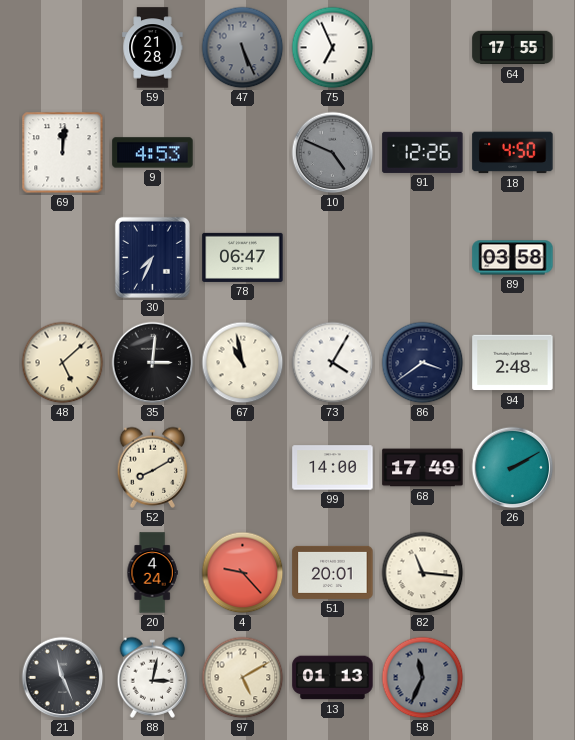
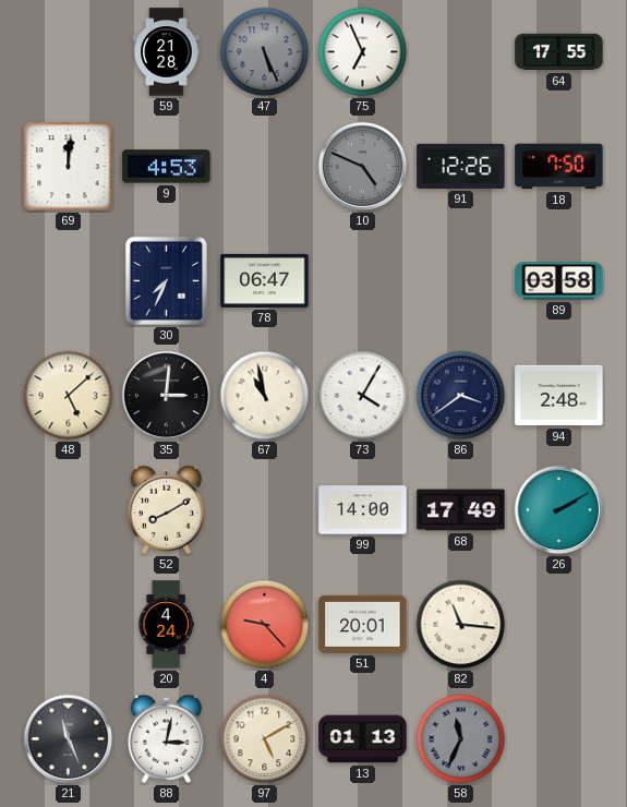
18: 4:50 -> 7:50
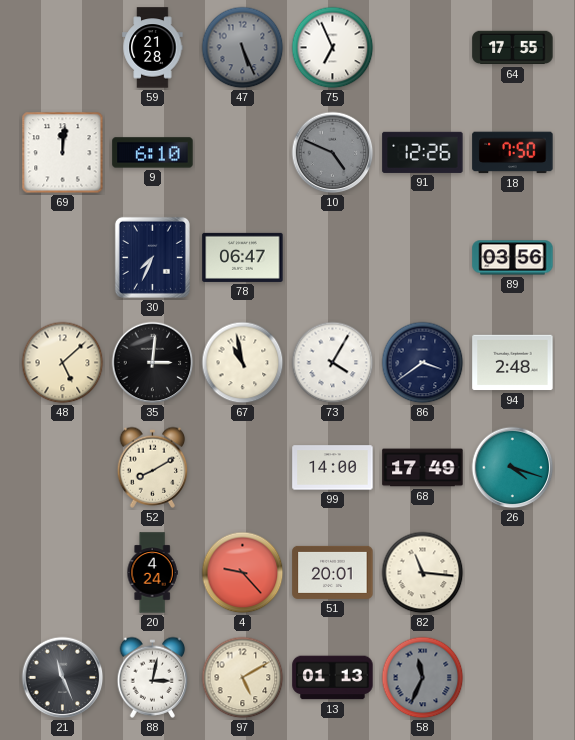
9: 4:53 -> 6:10
89: 03:58 -> 03:56
26: 2:10 -> 4:18
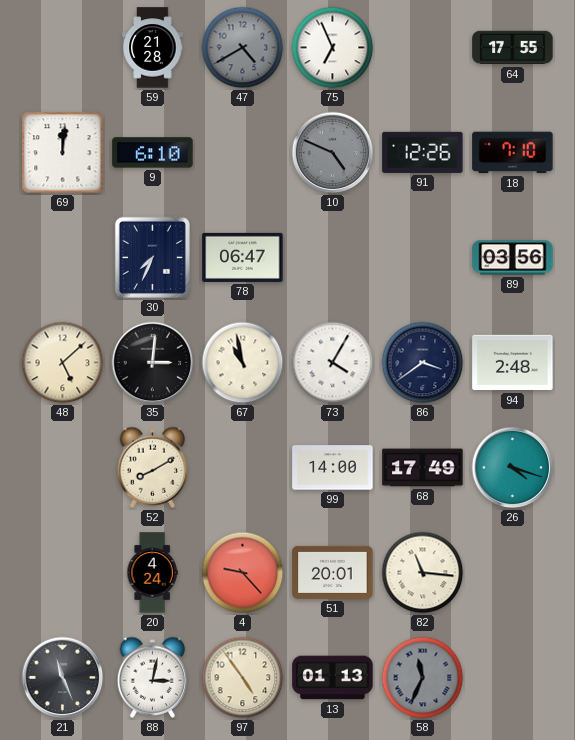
47: 5:26 -> 4:40
18: 7:50 -> 7:10
97: 5:10 -> 4:54
